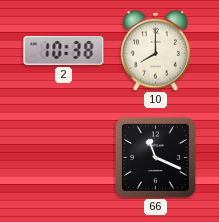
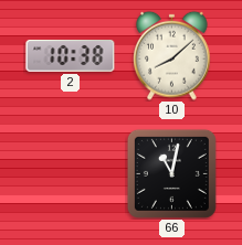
10: 8:00 -> 8:08
66: 11:19 -> 11:02
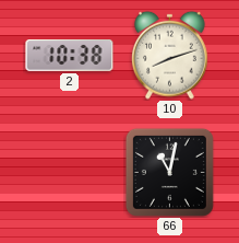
10: 8:08 -> 8:12
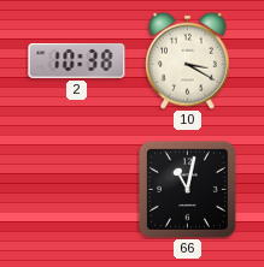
10: 8:12 -> 3:20
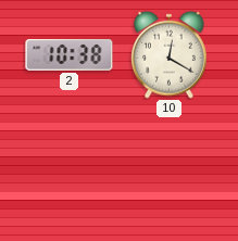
10: 3:20 -> 12:20
66: 11:02 -> none
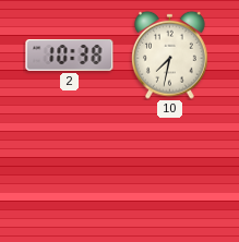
10: 12:20 -> 7:32
